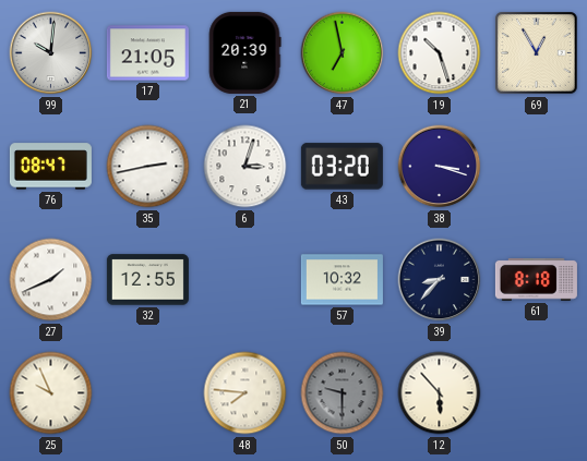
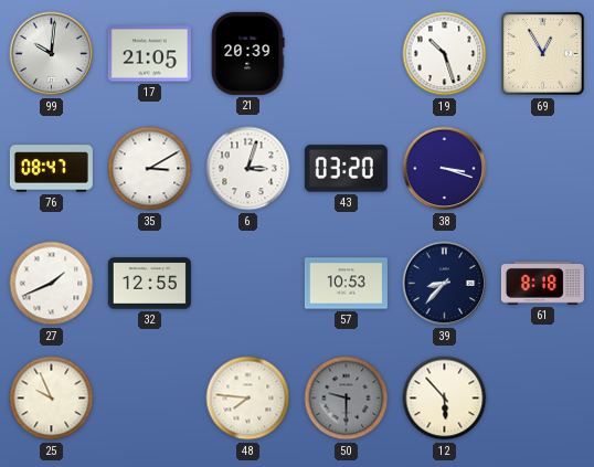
47: 6:58 -> none
35: 2:43 -> 3:10
57: 10:32 -> 10:53
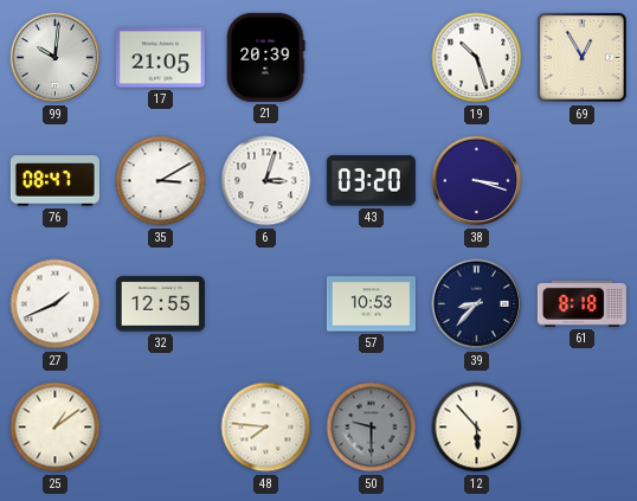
25: 9:56 -> 1:09
